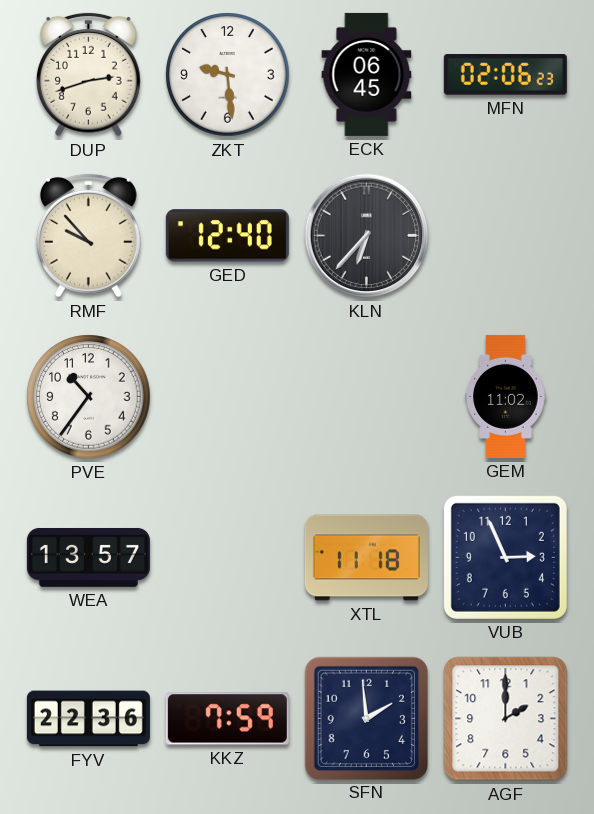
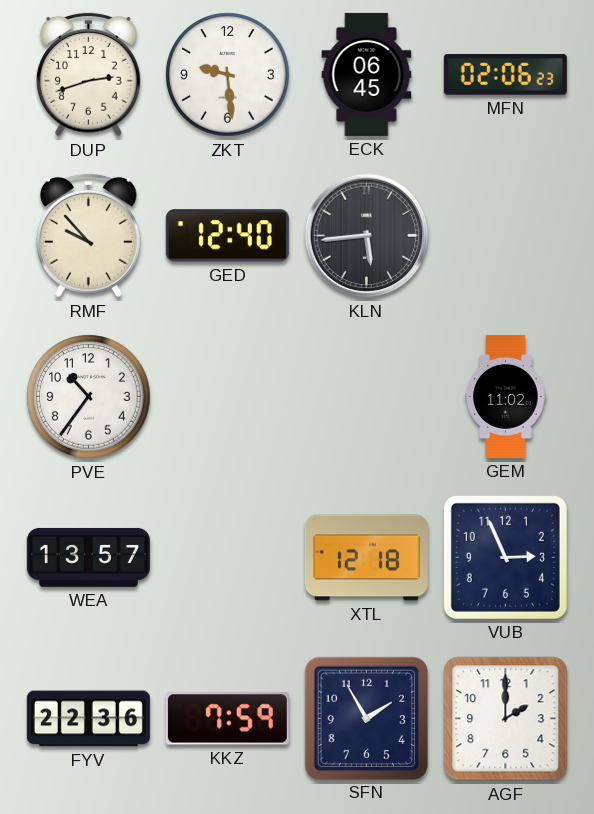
KLN: 6:37 -> 5:44
XTL: 11:18 -> 12:18
SFN: 1:59 -> 1:55
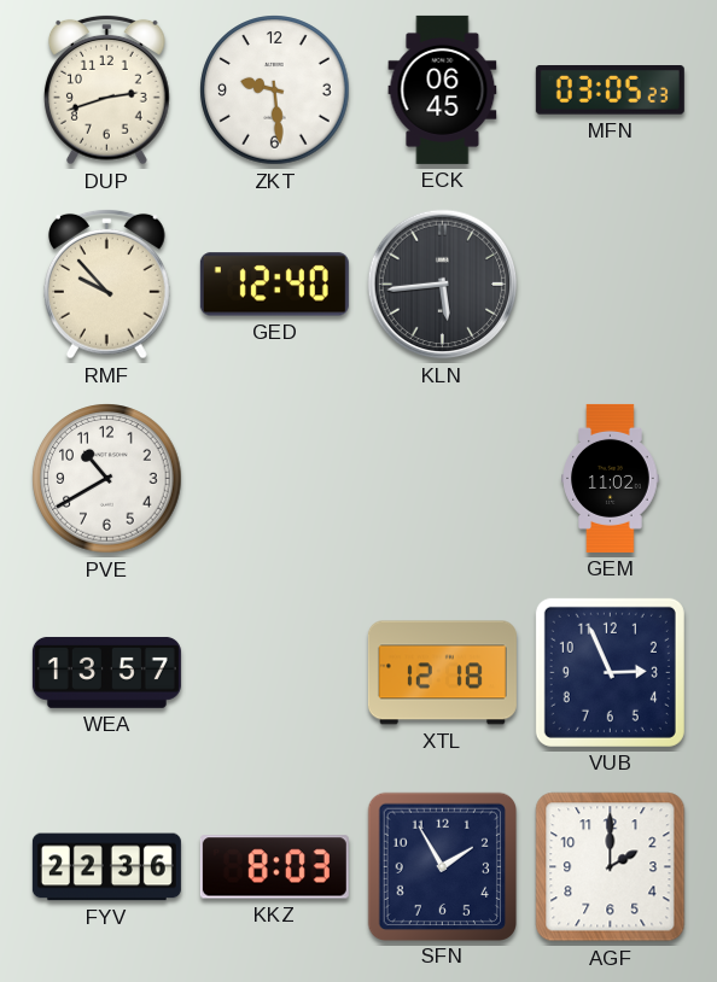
MFN: 02:06 -> 03:05
PVE: 10:36 -> 10:40
KKZ: 7:59 -> 8:03
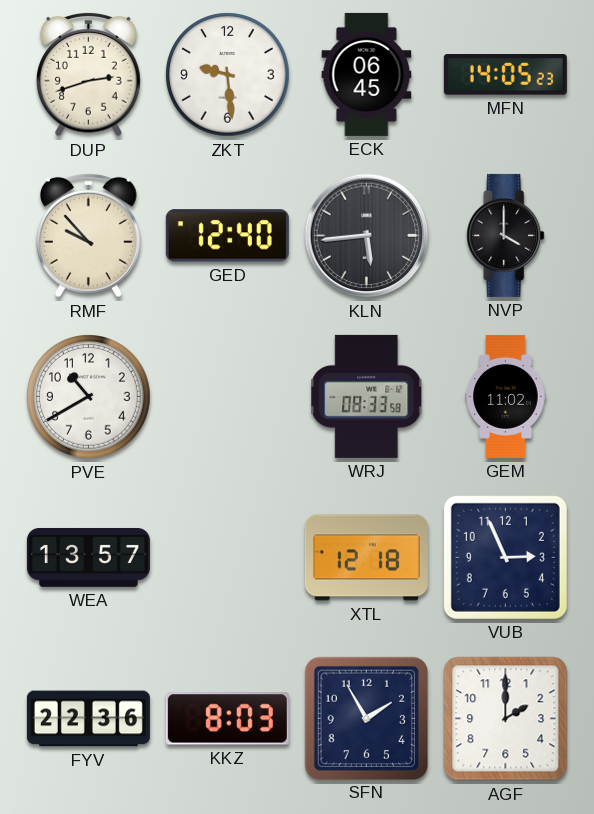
MFN: 03:05 -> 14:05
NVP: none -> 4:00
WRJ: none -> 08:33
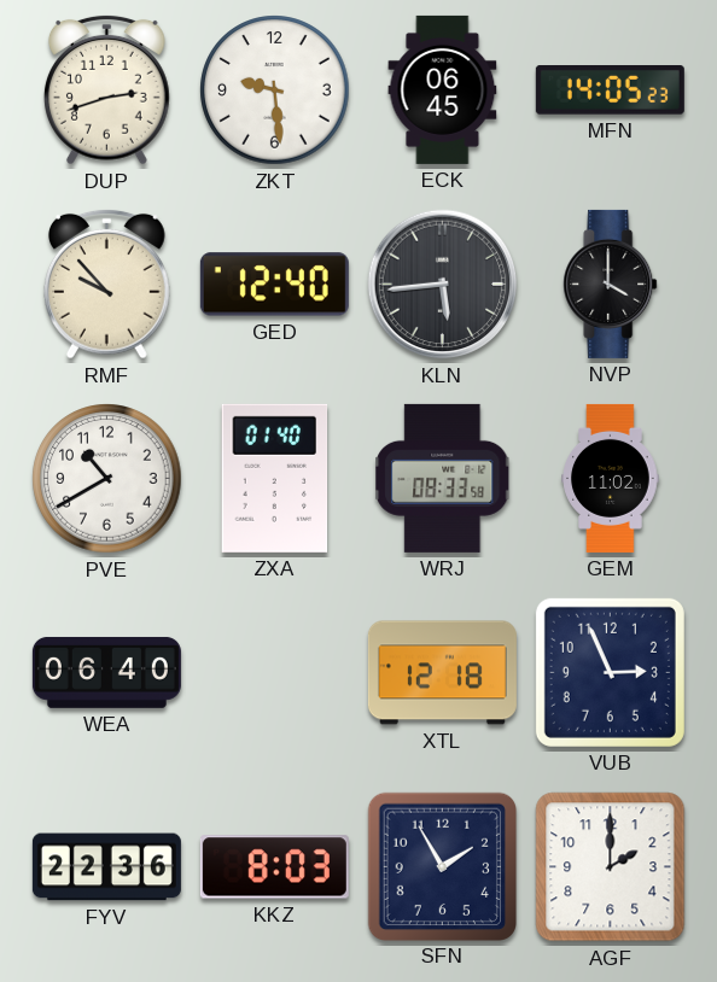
ZXA: none -> 01:40
WEA: 13:57 -> 06:40
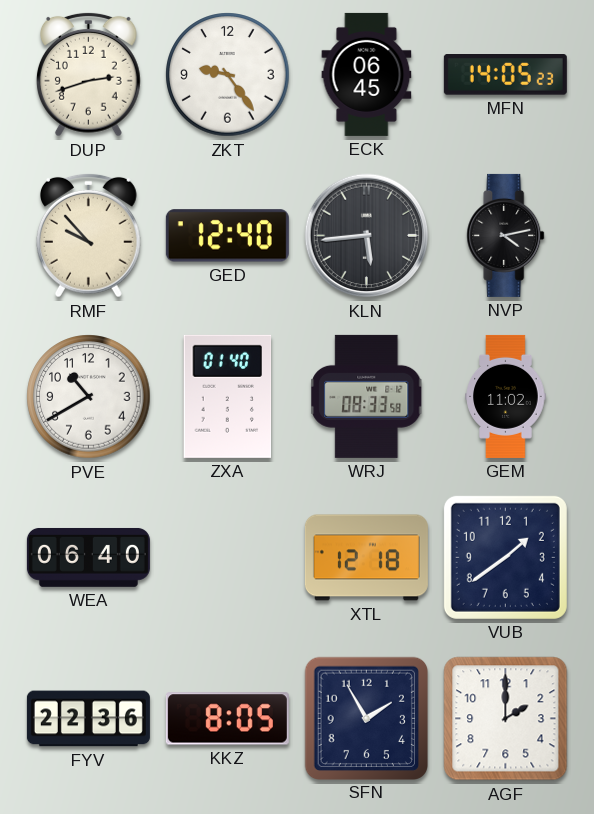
ZKT: 9:29 -> 9:24
NVP: 4:00 -> 4:13
VUB: 2:56 -> 1:39
KKZ: 8:03 -> 8:05
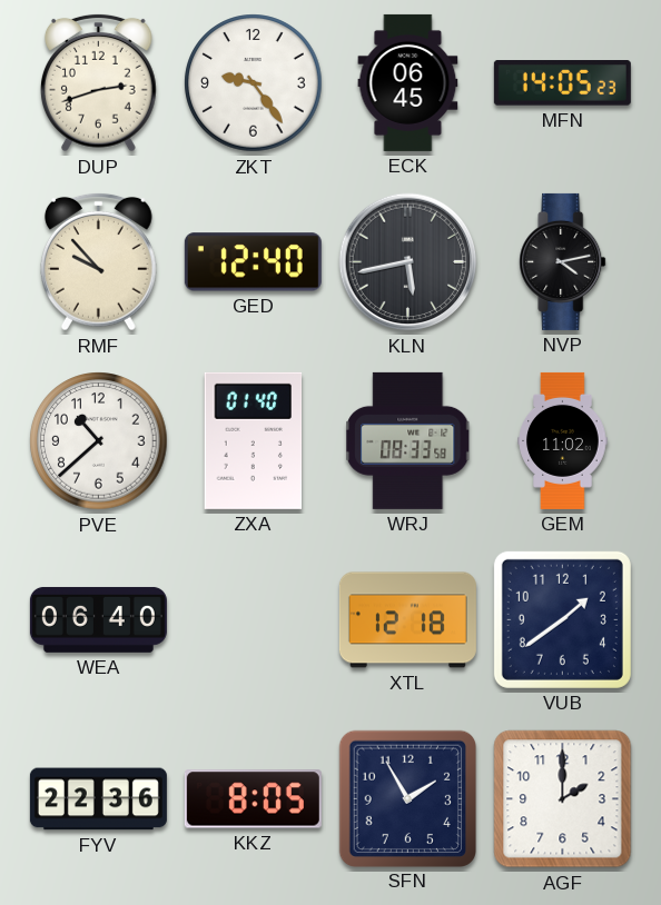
KLN: 5:44 -> 5:43
PVE: 10:40 -> 10:38
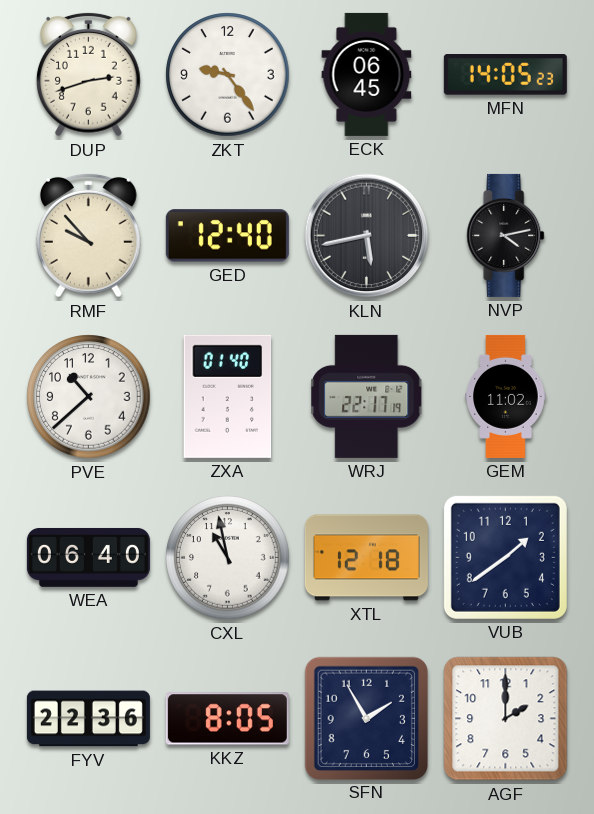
WRJ: 08:33 -> 22:17
CXL: none -> 10:58
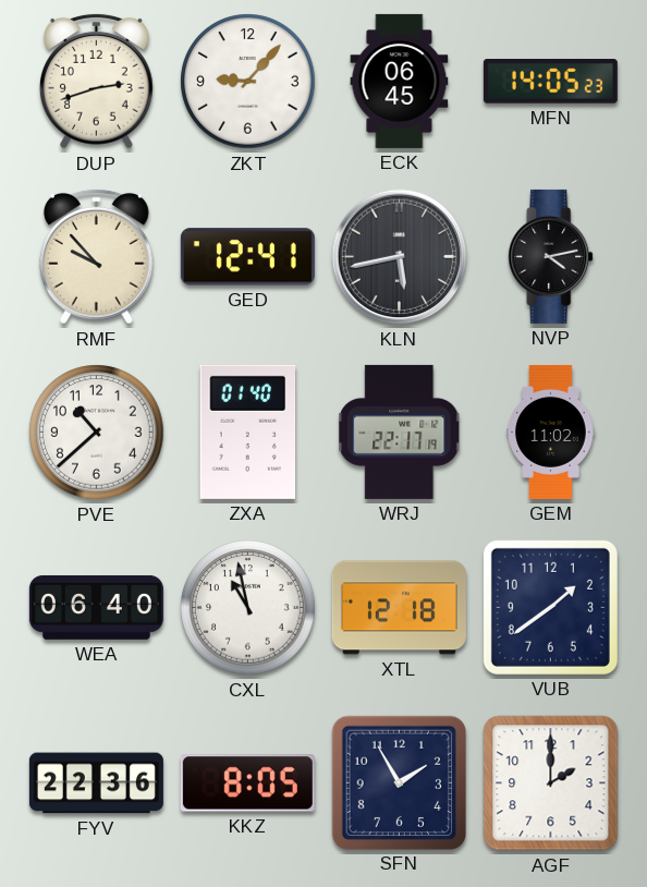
ZKT: 9:24 -> 9:07
GED: 12:40 -> 12:41
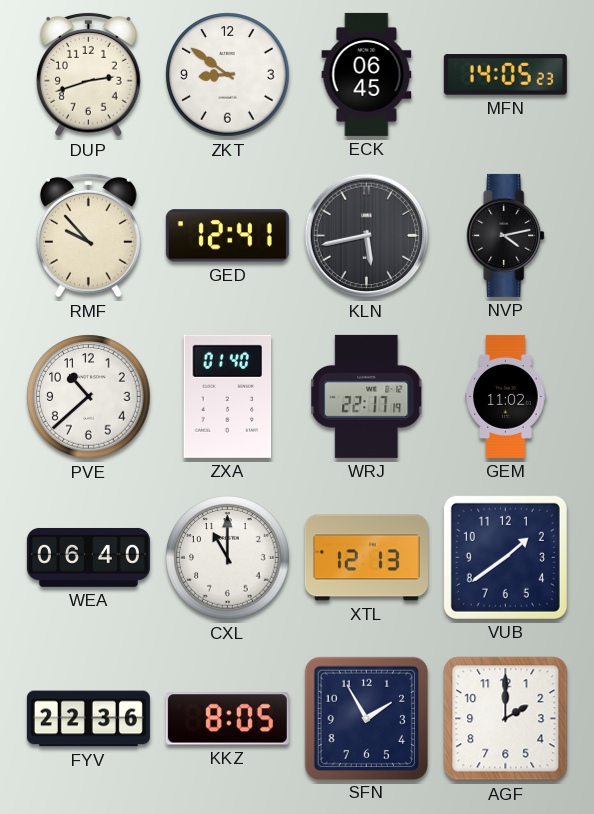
ZKT: 9:07 -> 8:51
CXL: 10:58 -> 11:00
XTL: 12:18 -> 12:13
